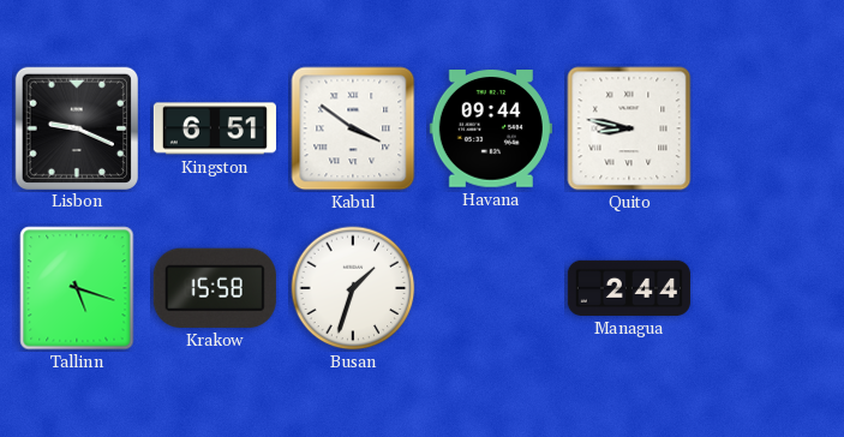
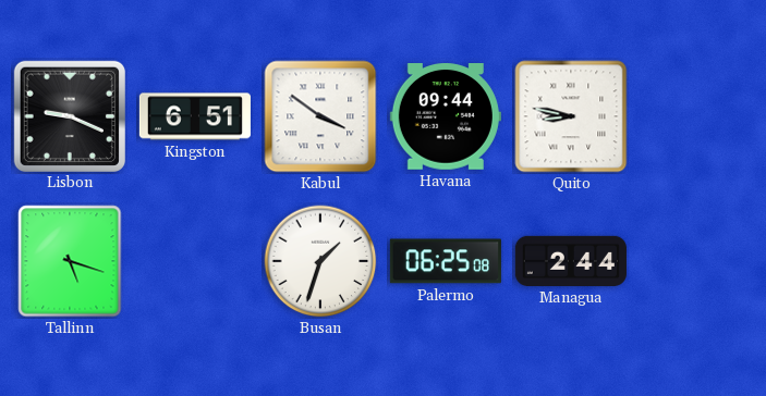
Krakow: 15:58 -> none
Palermo: none -> 06:25
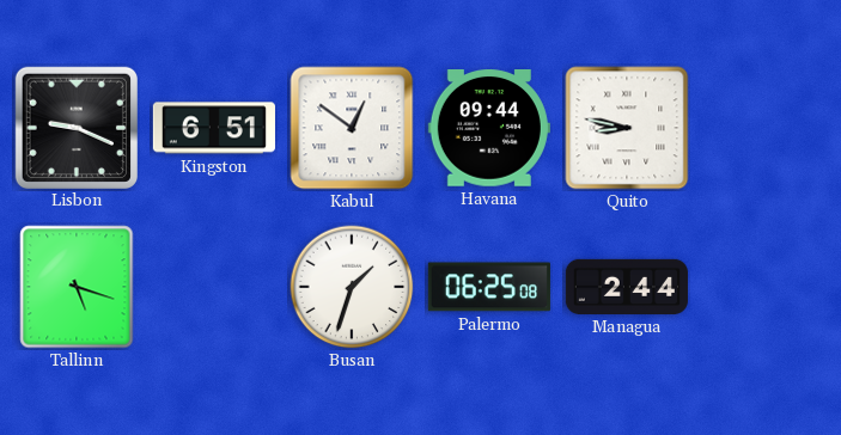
Kabul: 3:51 -> 12:51
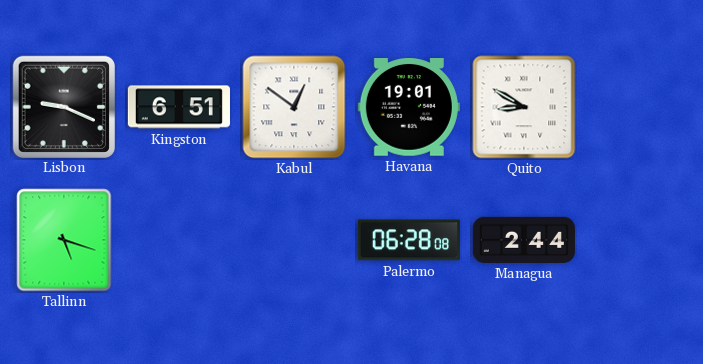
Havana: 09:44 -> 19:01
Quito: 8:47 -> 8:50
Busan: 1:33 -> none
Palermo: 06:25 -> 06:28
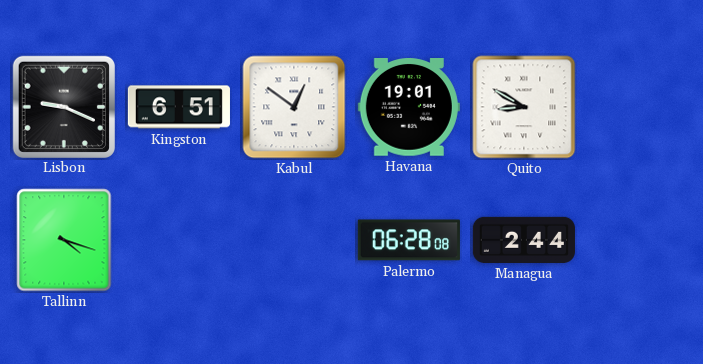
Tallinn: 5:18 -> 4:18
